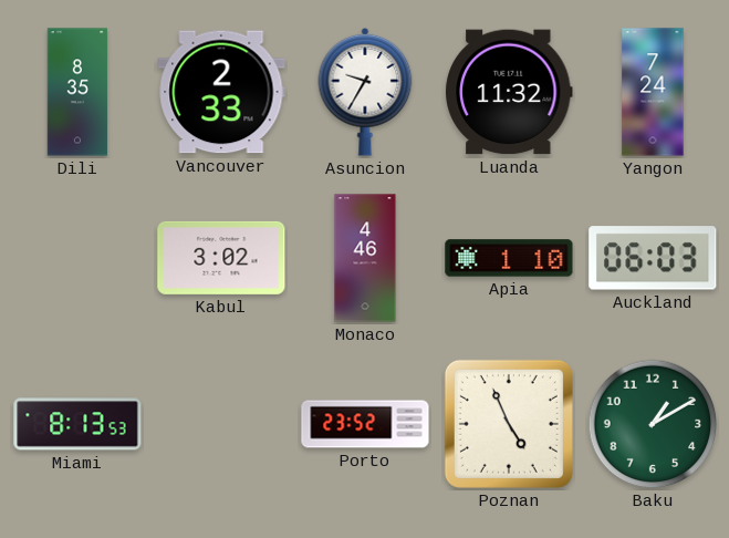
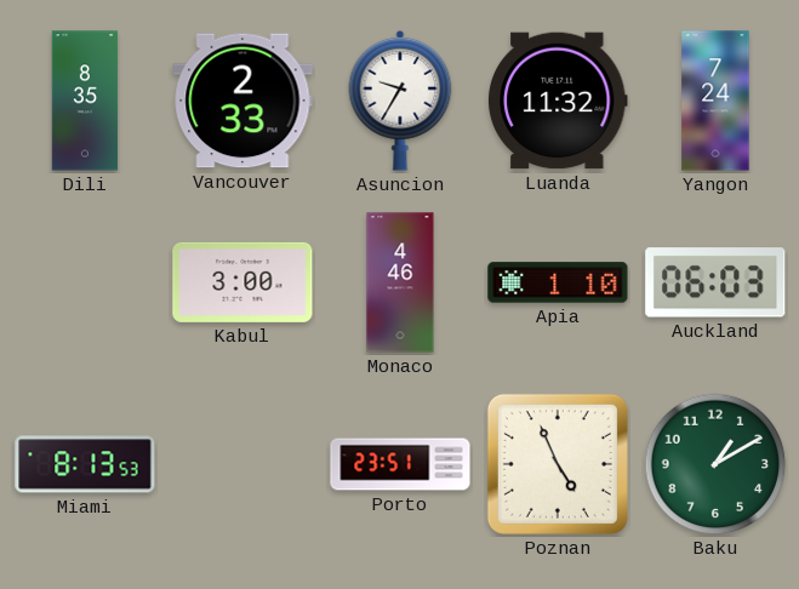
Kabul: 3:02 -> 3:00
Porto: 23:52 -> 23:51
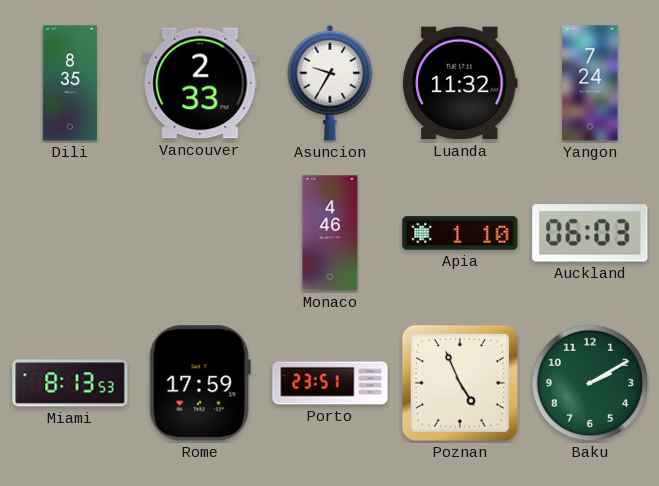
Kabul: 3:00 -> none
Rome: none -> 17:59
Baku: 1:10 -> 2:10
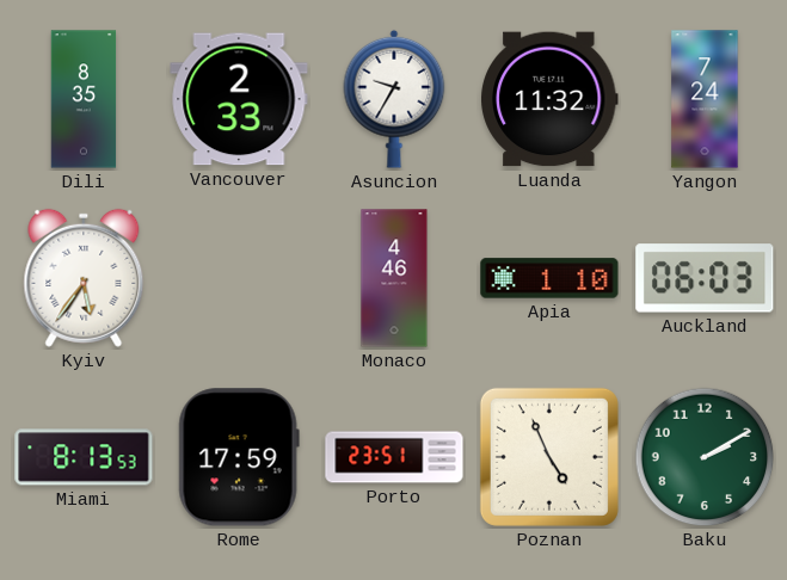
Kyiv: none -> 5:36
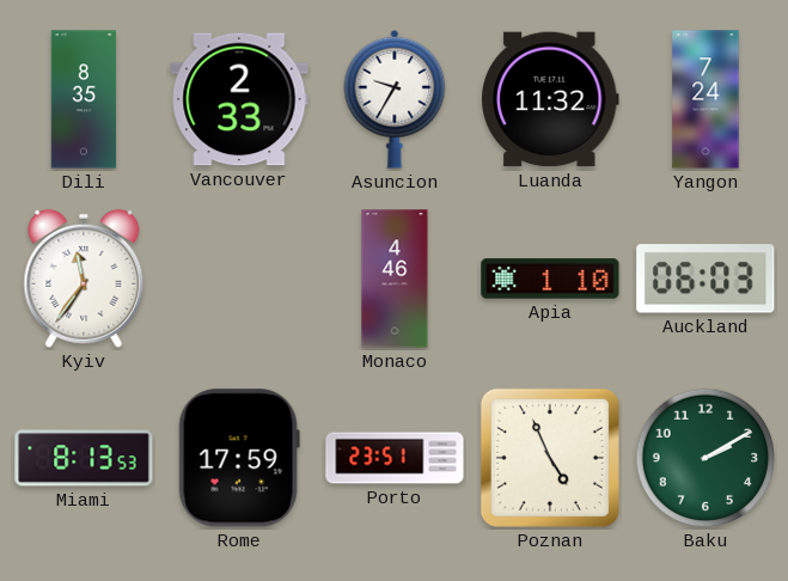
Kyiv: 5:36 -> 11:36
